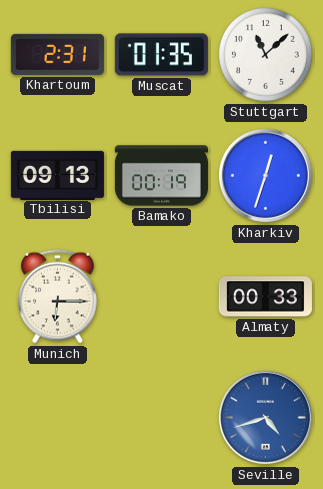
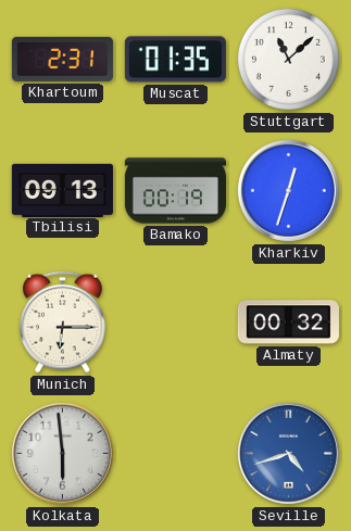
Almaty: 00:33 -> 00:32
Kolkata: none -> 5:59
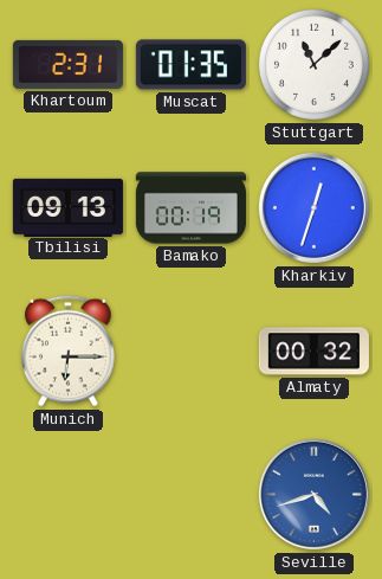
Kolkata: 5:59 -> none
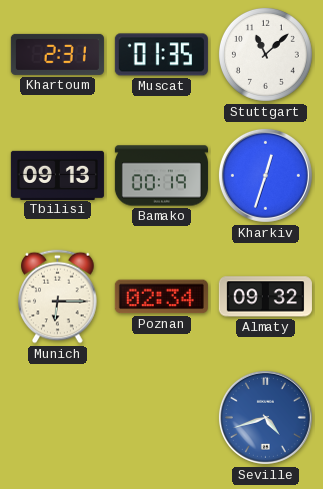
Poznan: none -> 02:34
Almaty: 00:32 -> 09:32
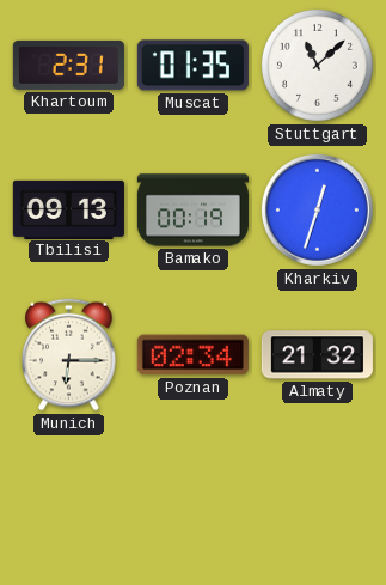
Almaty: 09:32 -> 21:32
Seville: 4:42 -> none
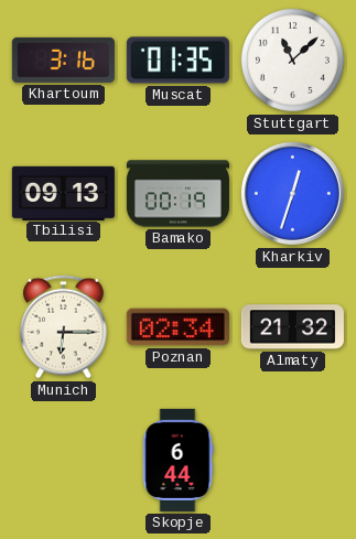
Khartoum: 2:31 -> 3:16
Skopje: none -> 6:44
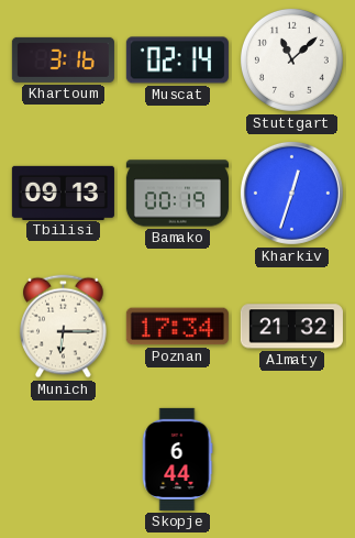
Muscat: 01:35 -> 02:14
Poznan: 02:34 -> 17:34
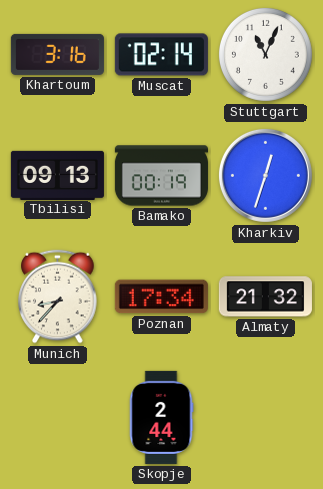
Stuttgart: 11:08 -> 11:04
Munich: 6:15 -> 8:37
Skopje: 6:44 -> 2:44
